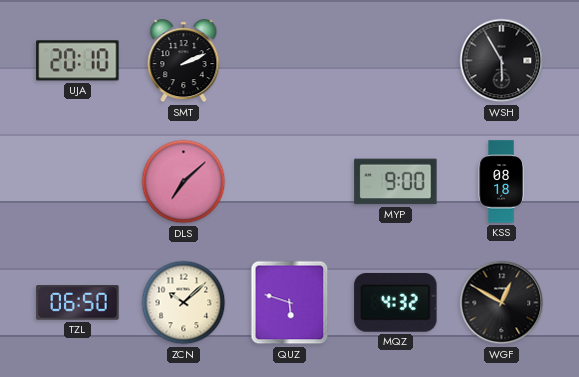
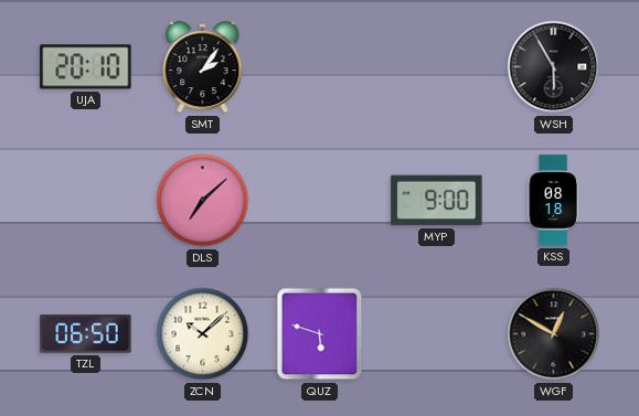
SMT: 2:11 -> 2:06
MQZ: 4:32 -> none
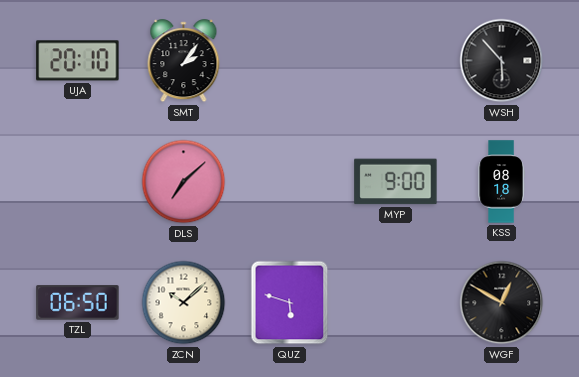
WSH: 5:55 -> 5:53
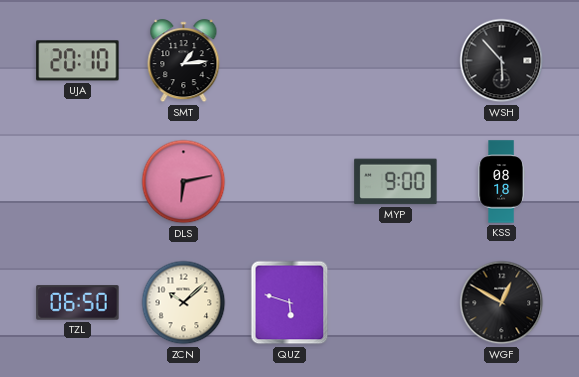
SMT: 2:06 -> 1:14
DLS: 7:08 -> 6:13
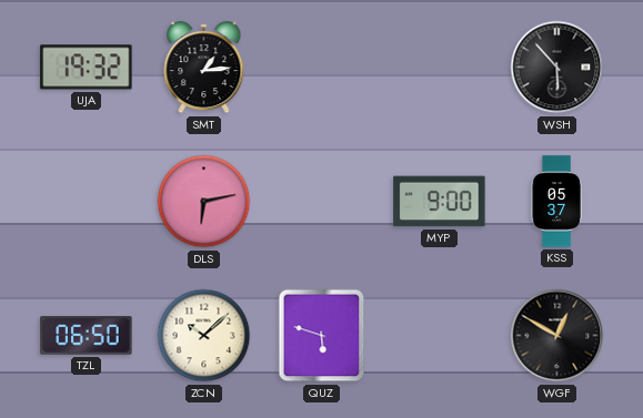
UJA: 20:10 -> 19:32
KSS: 08:18 -> 05:37
